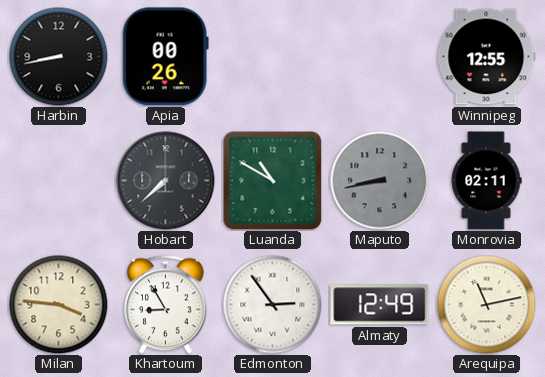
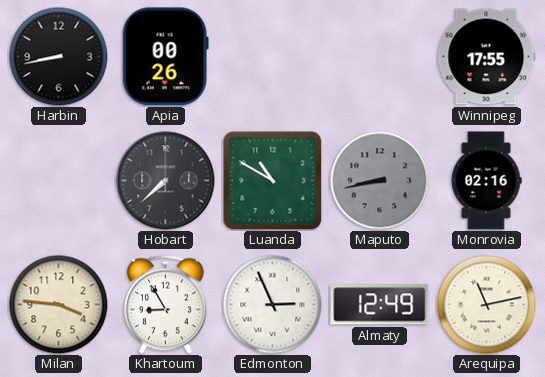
Winnipeg: 12:55 -> 17:55
Monrovia: 02:11 -> 02:16
Edmonton: 2:54 -> 2:56
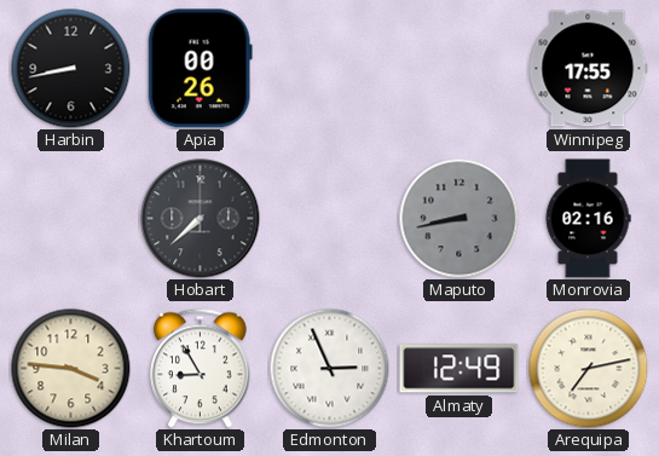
Luanda: 10:50 -> none
Arequipa: 11:13 -> 7:13
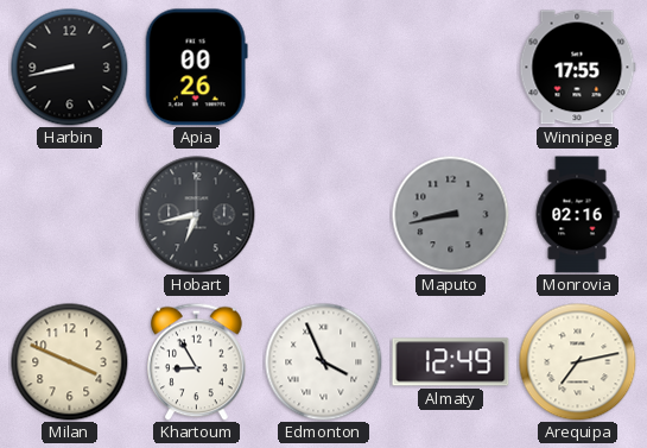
Hobart: 7:38 -> 6:43
Milan: 3:46 -> 3:49
Edmonton: 2:56 -> 3:56
